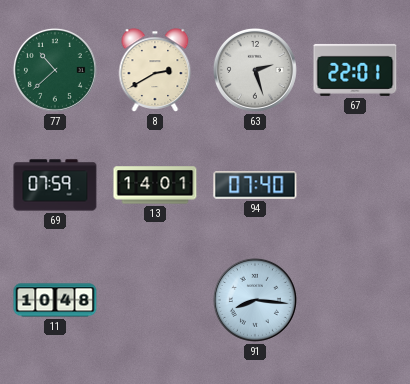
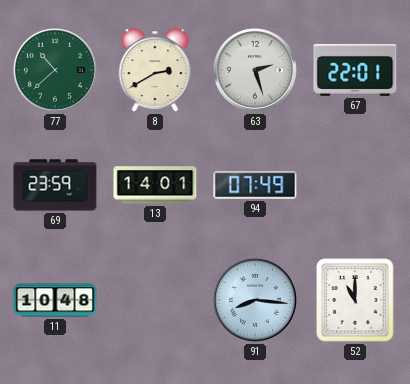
69: 07:59 -> 23:59
94: 07:40 -> 07:49
52: none -> 11:00
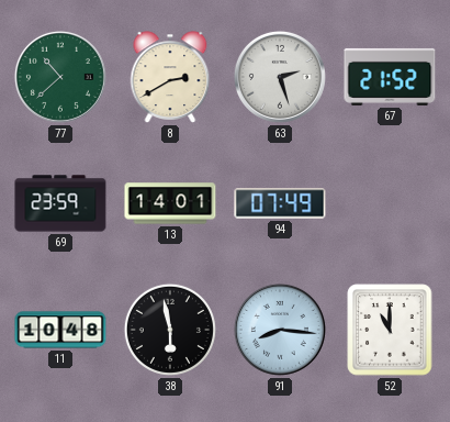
67: 22:01 -> 21:52
38: none -> 5:58
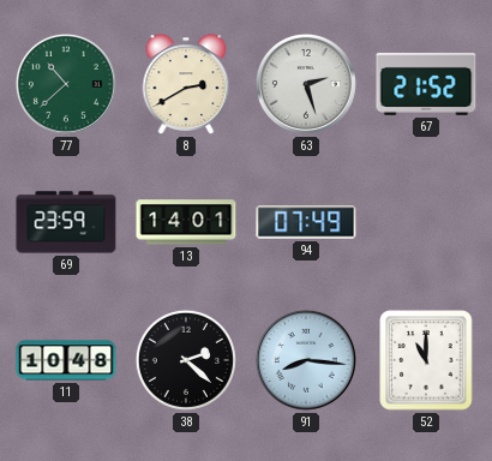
38: 5:58 -> 2:22
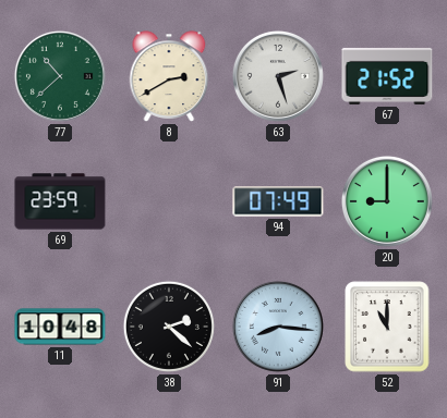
13: 14:01 -> none
20: none -> 9:00
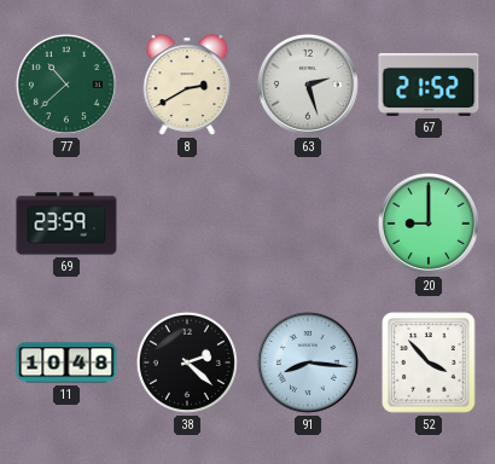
94: 07:49 -> none
52: 11:00 -> 3:53
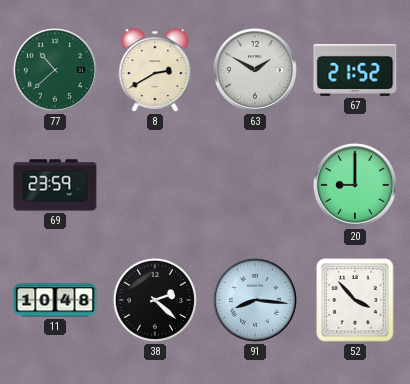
63: 2:27 -> 1:50
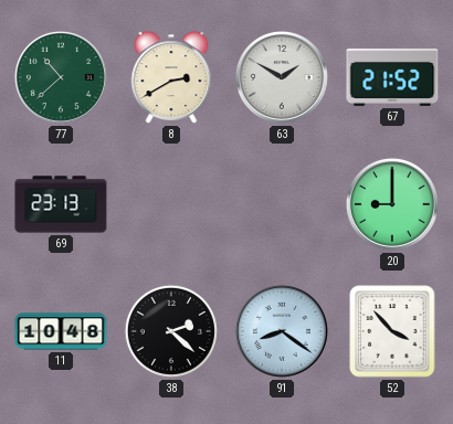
69: 23:59 -> 23:13
91: 8:16 -> 8:21
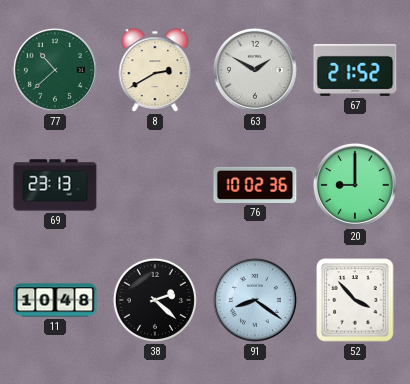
76: none -> 10:02
